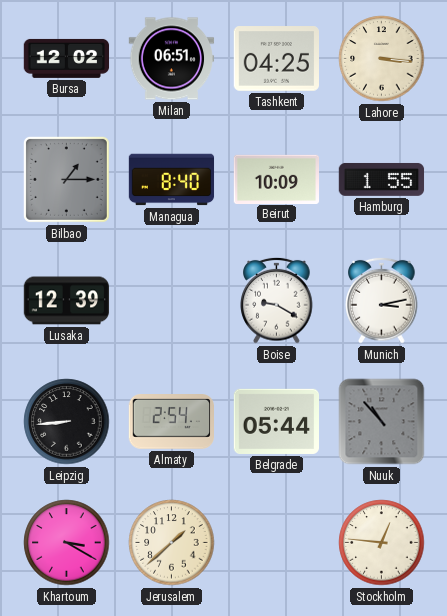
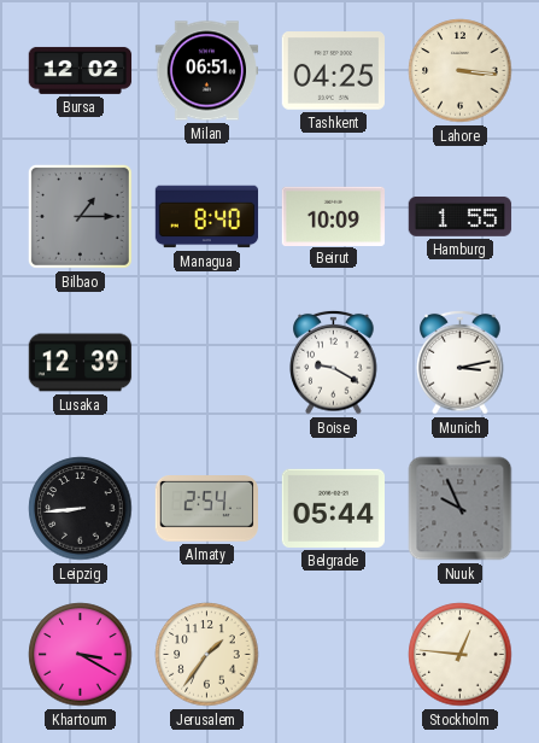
Nuuk: 10:53 -> 9:56
Jerusalem: 1:38 -> 1:36
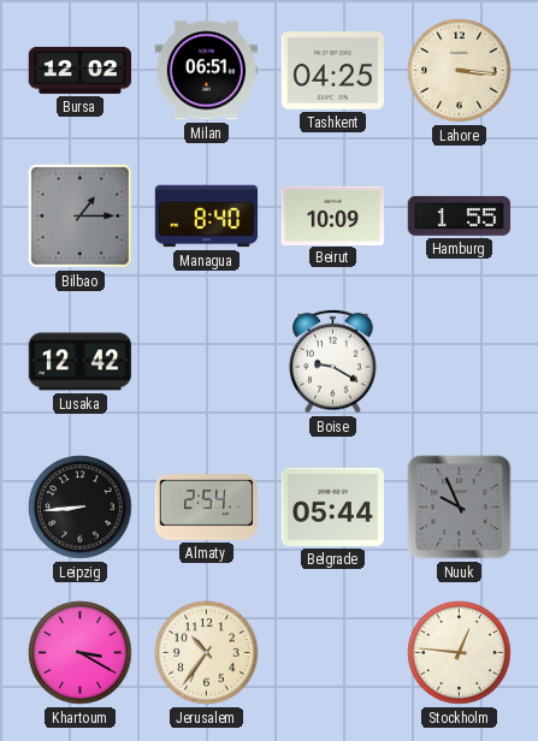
Lusaka: 12:39 -> 12:42
Munich: 3:13 -> none
Jerusalem: 1:36 -> 10:36
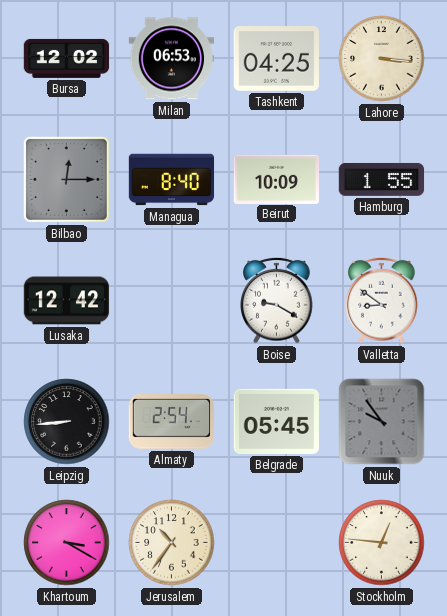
Milan: 06:51 -> 06:53
Bilbao: 1:15 -> 12:15
Valletta: none -> 8:51
Belgrade: 05:44 -> 05:45
Nuuk: 9:56 -> 9:54
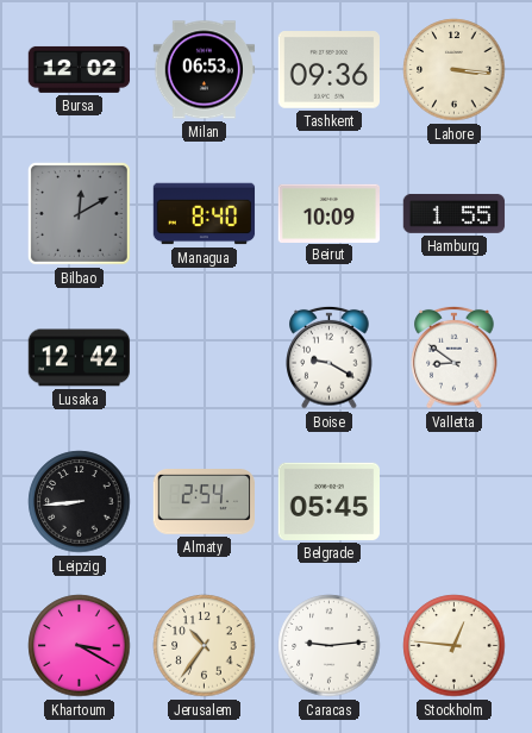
Tashkent: 04:25 -> 09:36
Bilbao: 12:15 -> 12:10
Nuuk: 9:54 -> none
Caracas: none -> 9:14
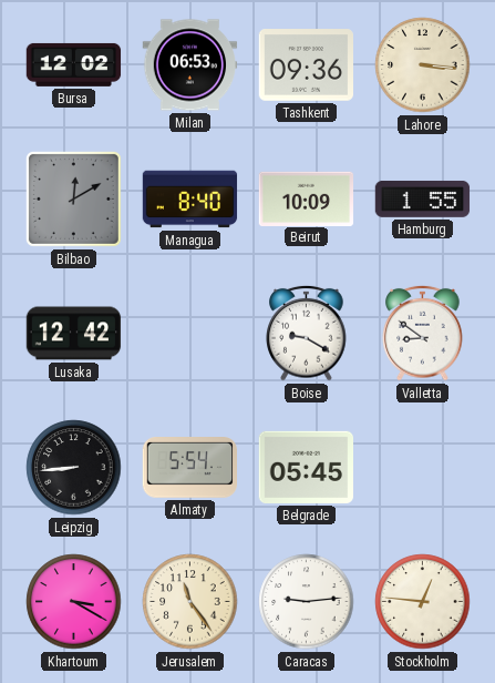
Almaty: 2:54 -> 5:54
Jerusalem: 10:36 -> 11:24
